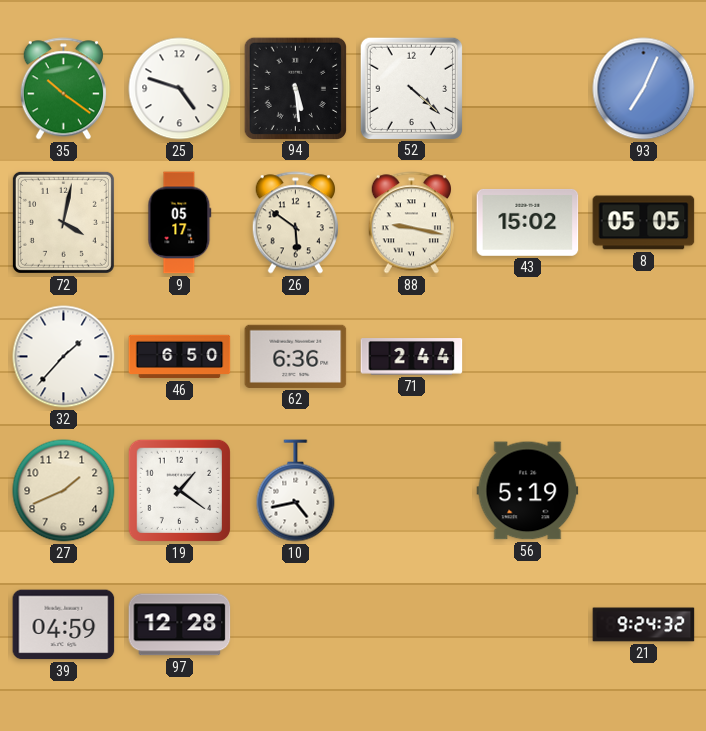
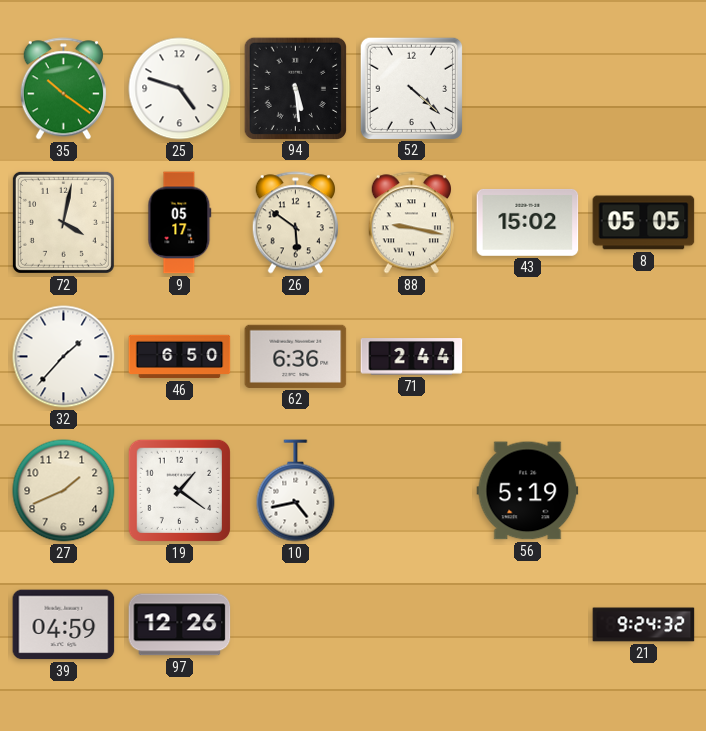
93: 7:04 -> none
97: 12:28 -> 12:26
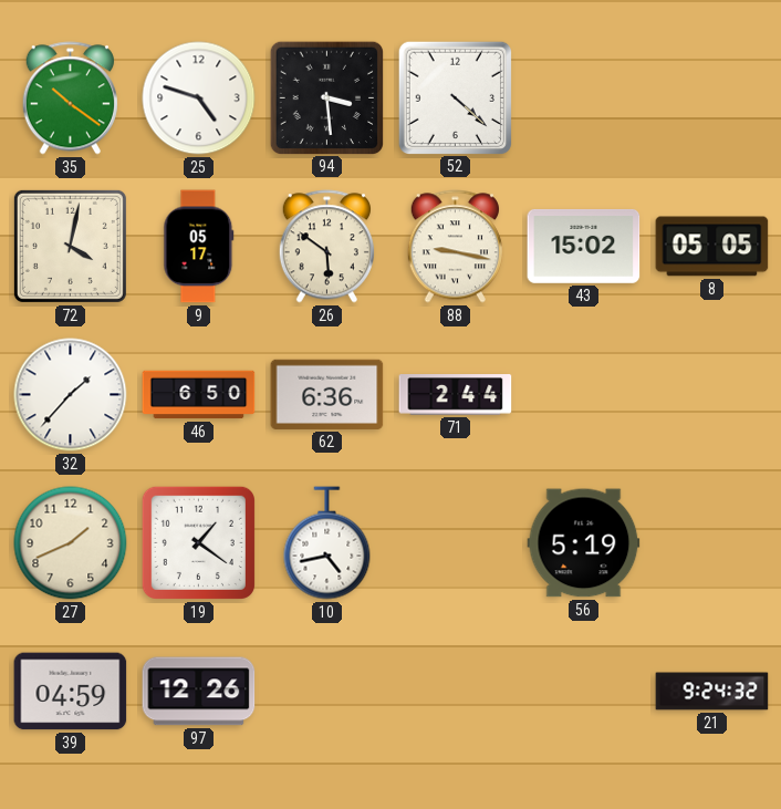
94: 5:29 -> 3:29
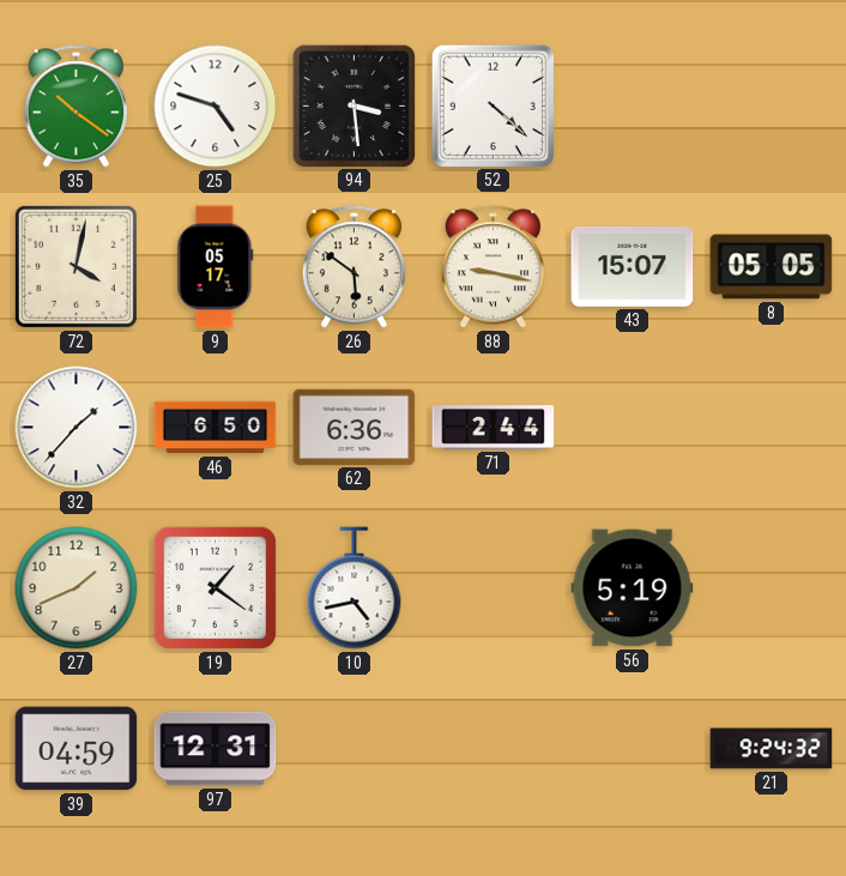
43: 15:02 -> 15:07
97: 12:26 -> 12:31
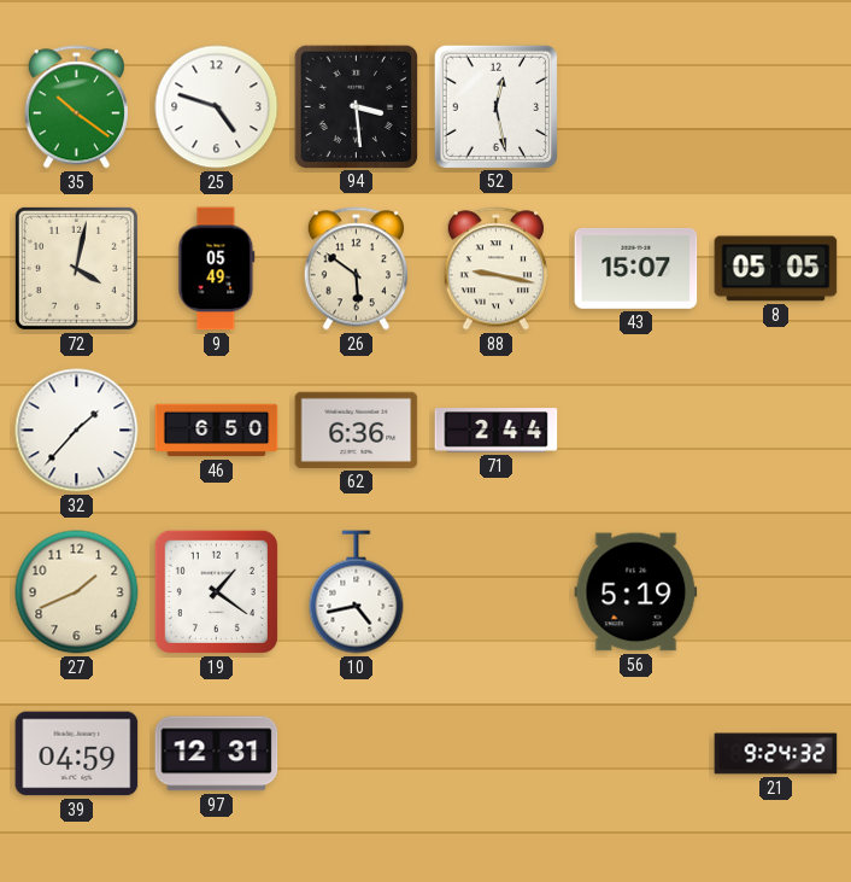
52: 4:22 -> 12:28
9: 05:17 -> 05:49
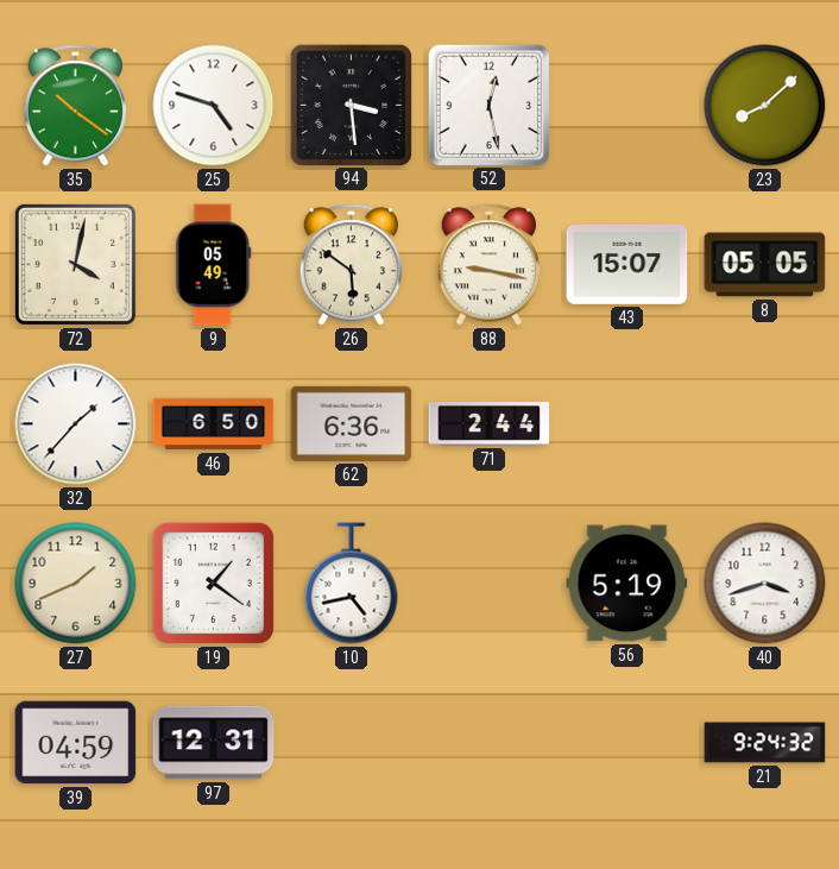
23: none -> 8:08
40: none -> 3:42
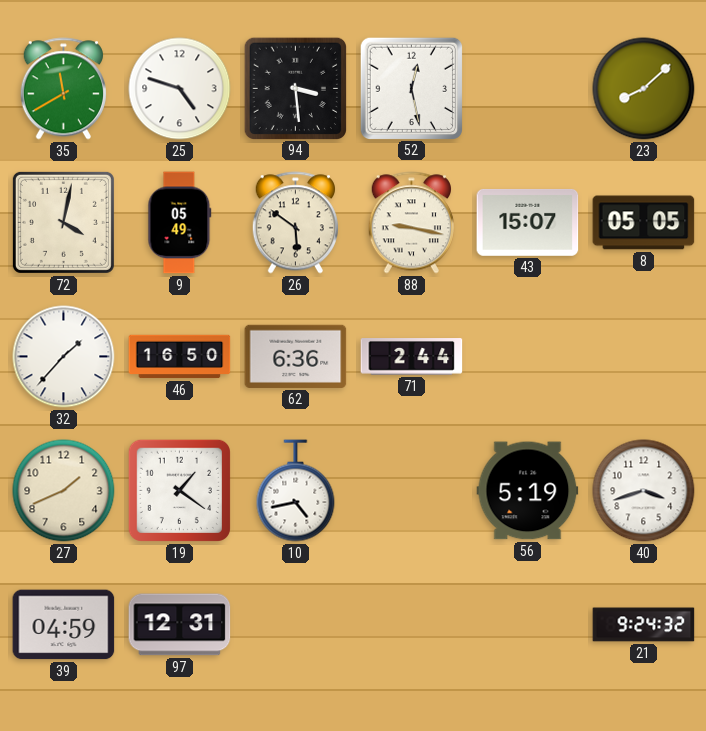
35: 10:21 -> 11:40
46: 6:50 -> 16:50
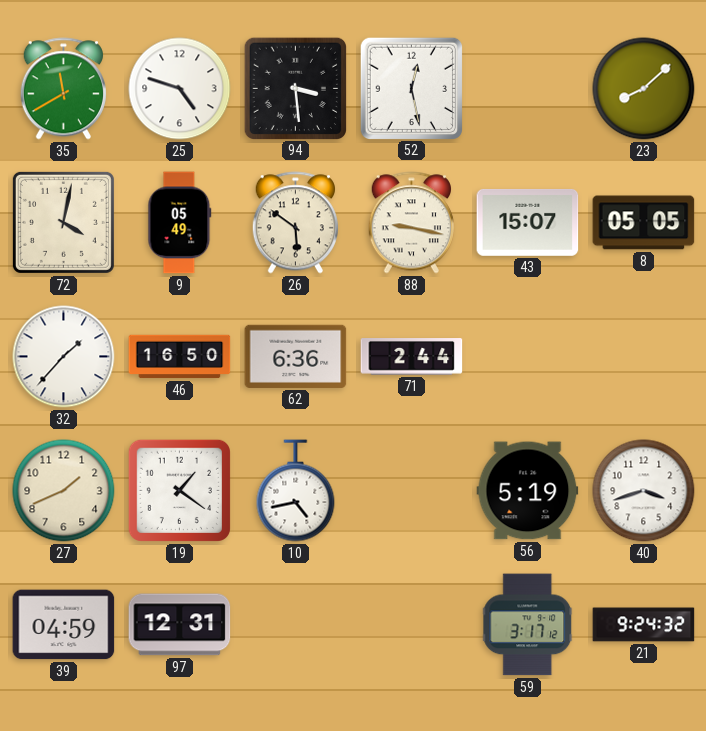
59: none -> 3:17
